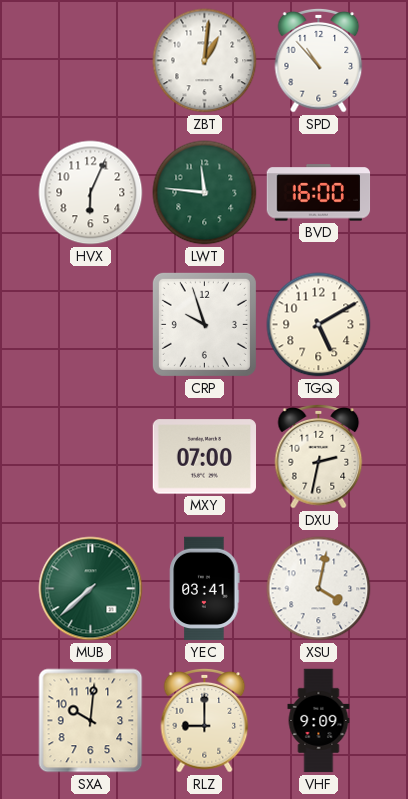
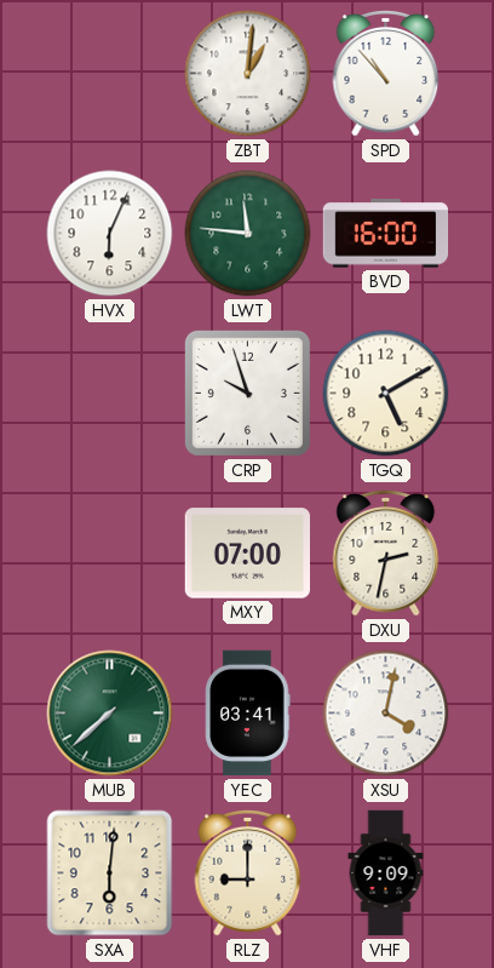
SXA: 10:01 -> 6:01
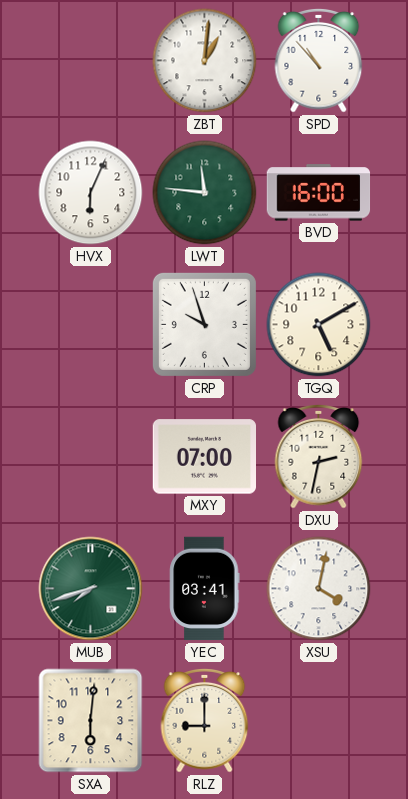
MUB: 7:38 -> 7:42
VHF: 9:09 -> none
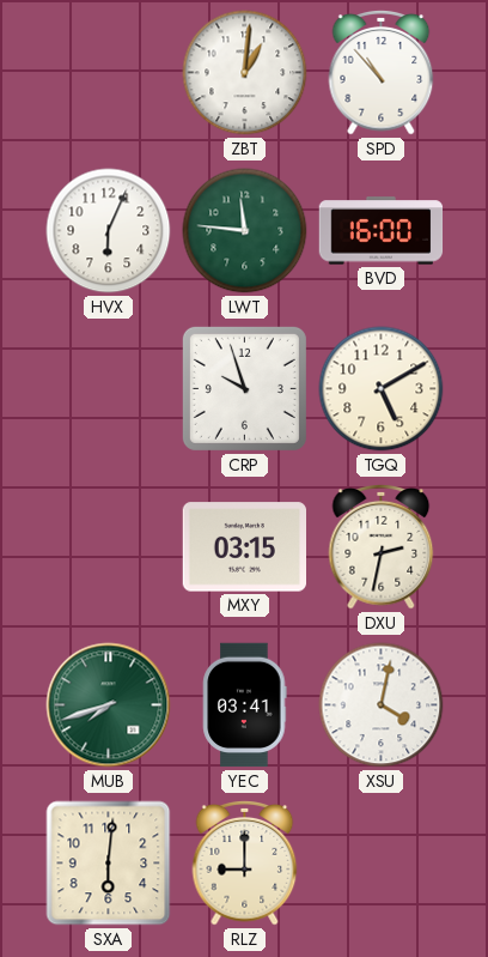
MXY: 07:00 -> 03:15
